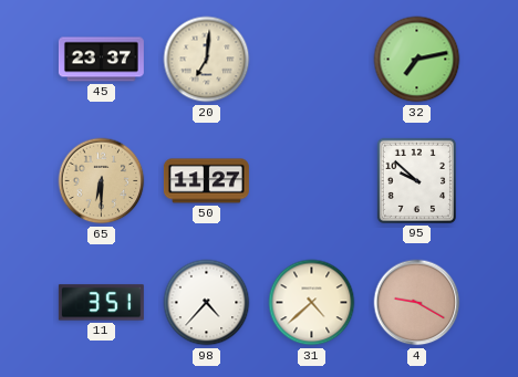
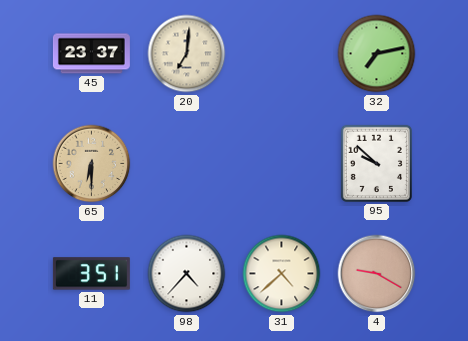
50: 11:27 -> none
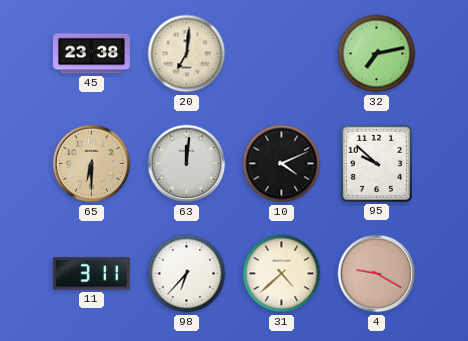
45: 23:37 -> 23:38
63: none -> 12:01
10: none -> 4:11
11: 3:51 -> 3:11
98: 4:37 -> 6:37
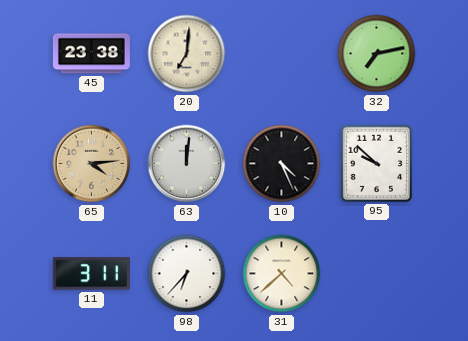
65: 6:30 -> 4:14
10: 4:11 -> 4:26
4: 9:20 -> none
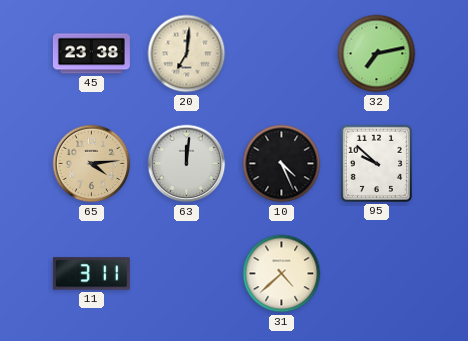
98: 6:37 -> none
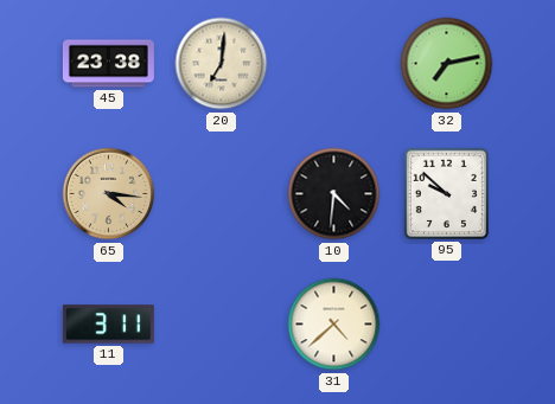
65: 4:14 -> 4:16
63: 12:01 -> none
10: 4:26 -> 4:31
